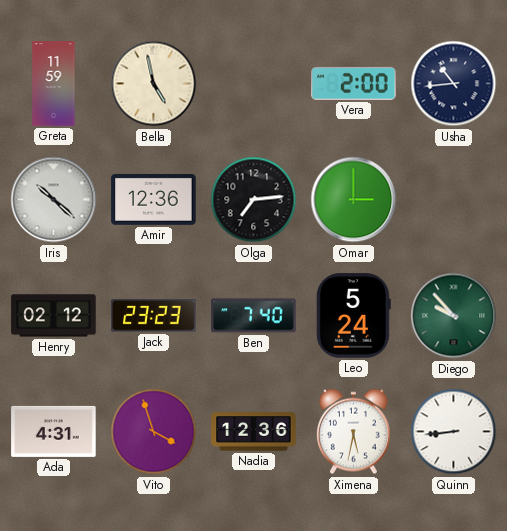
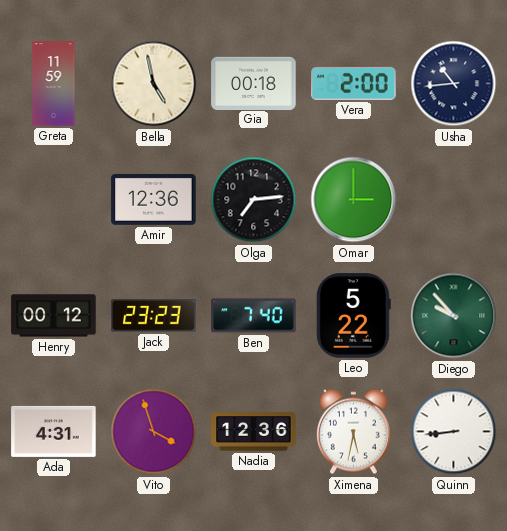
Gia: none -> 00:18
Iris: 10:22 -> none
Henry: 02:12 -> 00:12
Leo: 5:24 -> 5:22
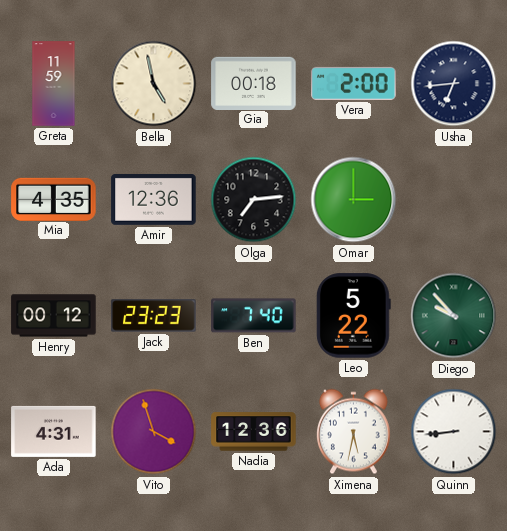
Usha: 10:44 -> 6:44
Mia: none -> 4:35
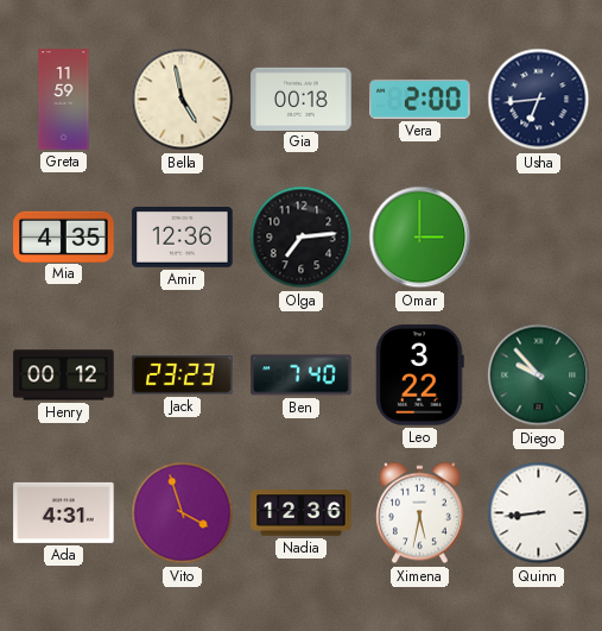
Leo: 5:22 -> 3:22
